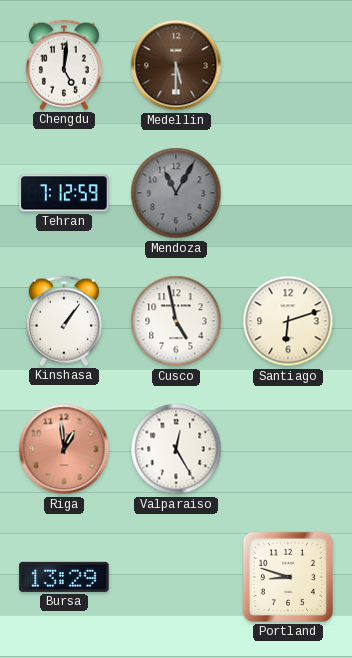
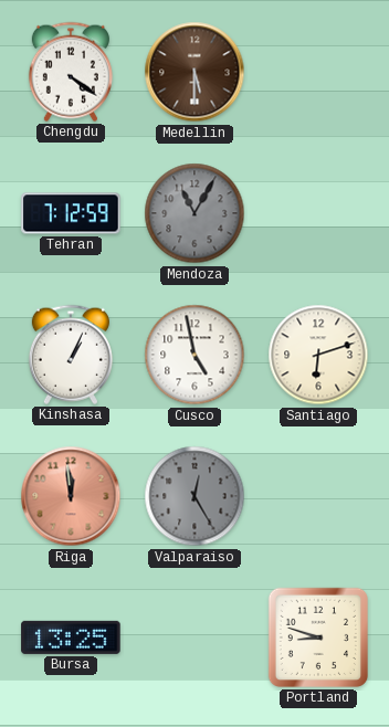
Chengdu: 5:01 -> 4:21
Kinshasa: 1:06 -> 1:04
Riga: 12:59 -> 11:59
Valparaiso dial: white -> grey
Bursa: 13:29 -> 13:25
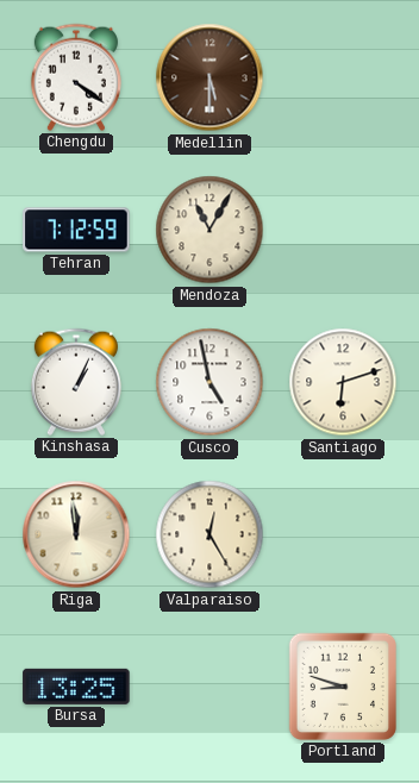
Mendoza dial: grey -> cream
Riga dial: salmon -> cream
Valparaiso dial: grey -> cream
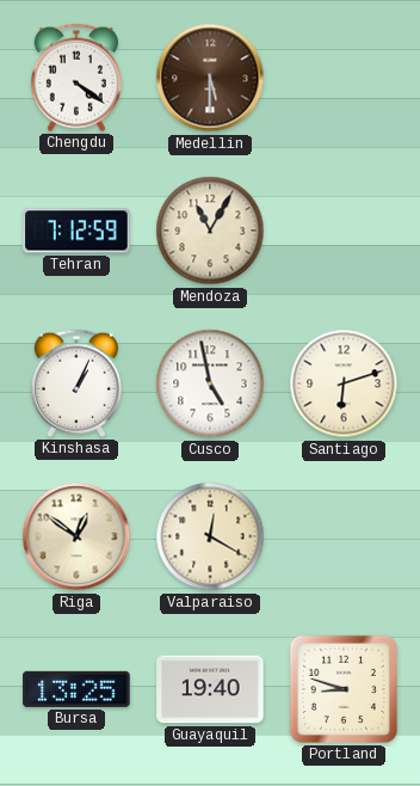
Riga: 11:59 -> 12:51
Valparaiso: 12:25 -> 12:20
Guayaquil: none -> 19:40
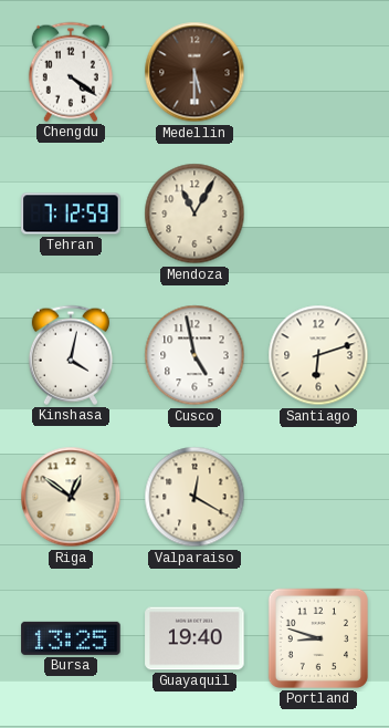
Kinshasa: 1:04 -> 4:02
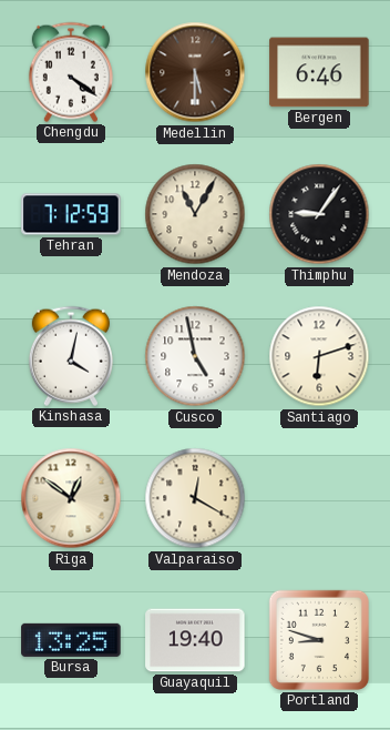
Bergen: none -> 6:46
Thimphu: none -> 9:06
